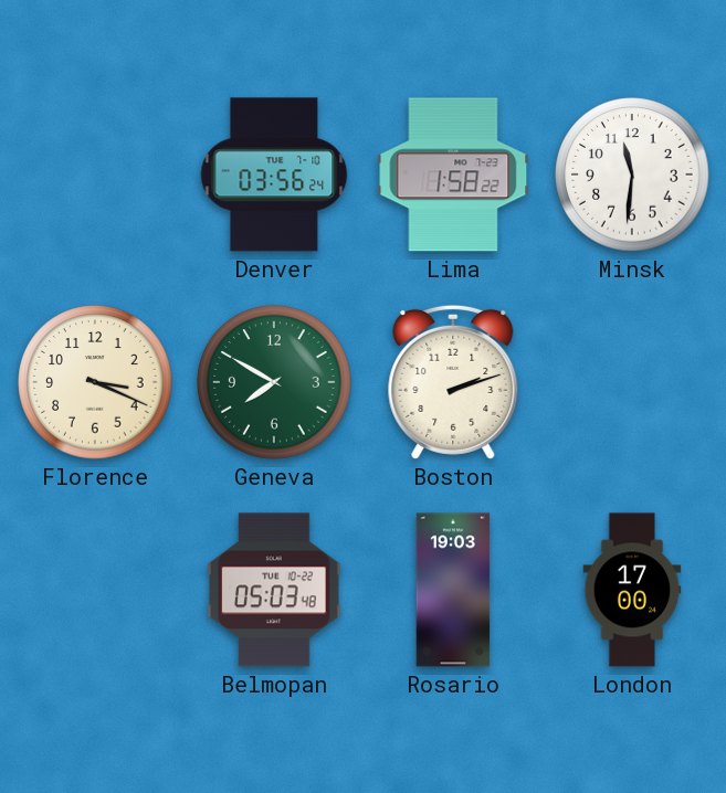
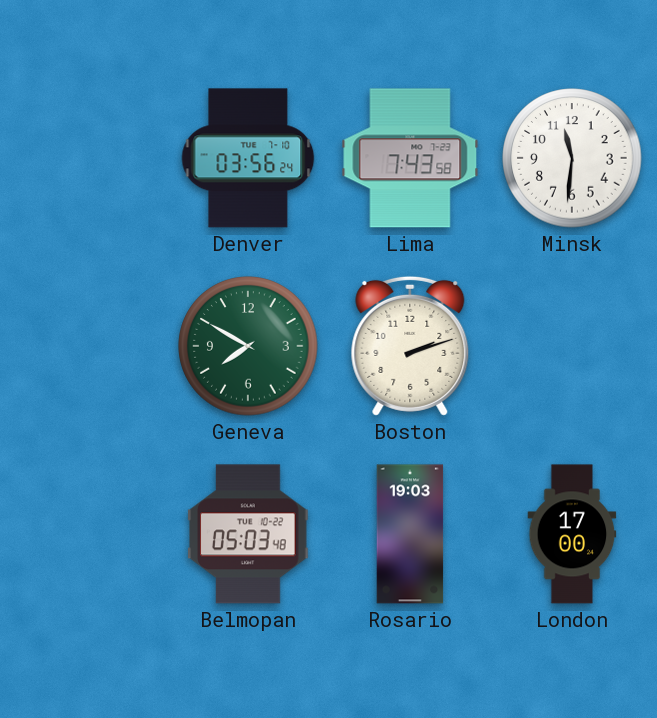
Lima: 1:58 -> 7:43
Florence: 3:19 -> none
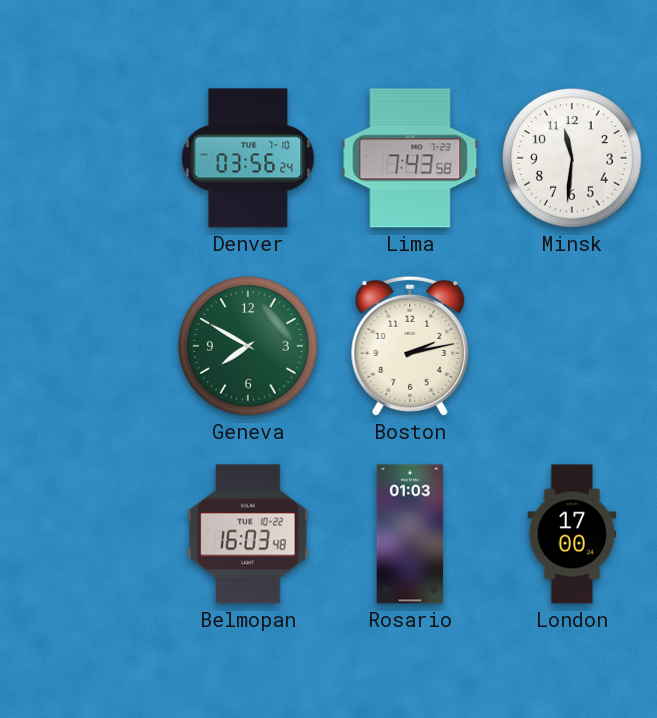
Boston: 2:12 -> 2:13
Belmopan: 05:03 -> 16:03
Rosario: 19:03 -> 01:03
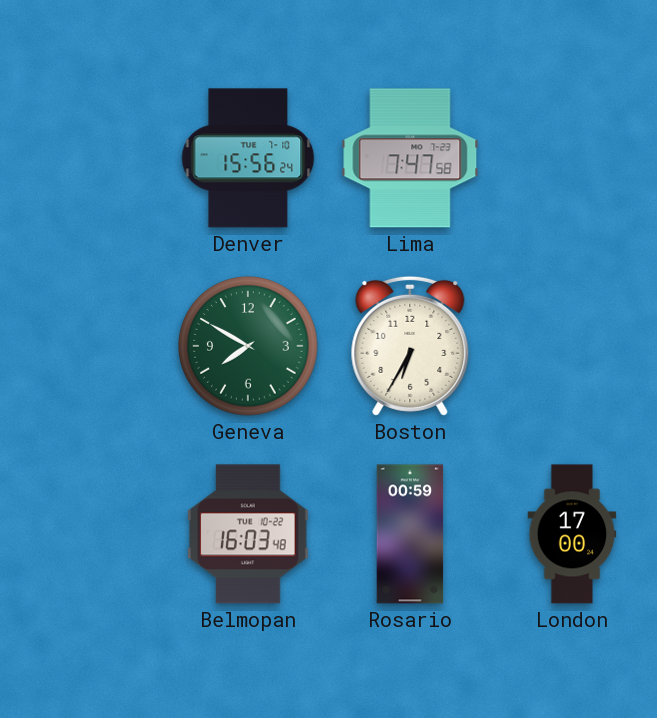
Denver: 03:56 -> 15:56
Lima: 7:43 -> 7:47
Minsk: 11:31 -> none
Boston: 2:13 -> 6:35
Rosario: 01:03 -> 00:59
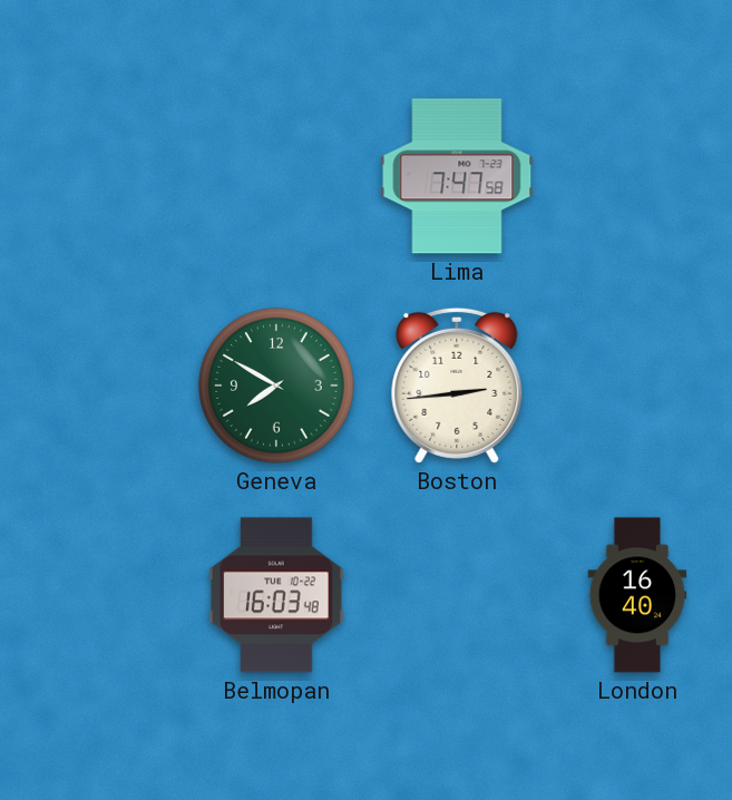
Denver: 15:56 -> none
Boston: 6:35 -> 2:44
Rosario: 00:59 -> none
London: 17:00 -> 16:40
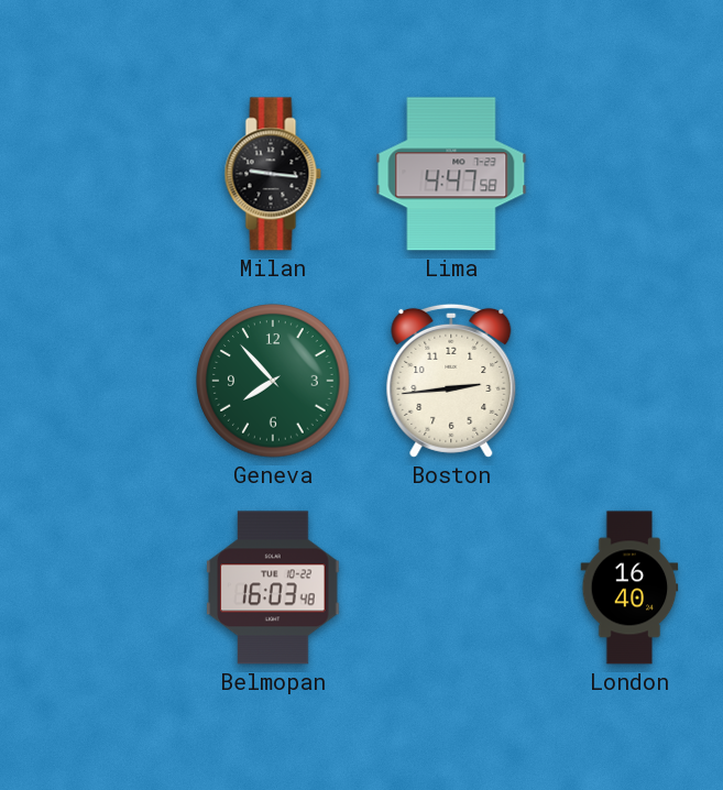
Milan: none -> 9:16
Lima: 7:47 -> 4:47
Geneva: 7:50 -> 7:53
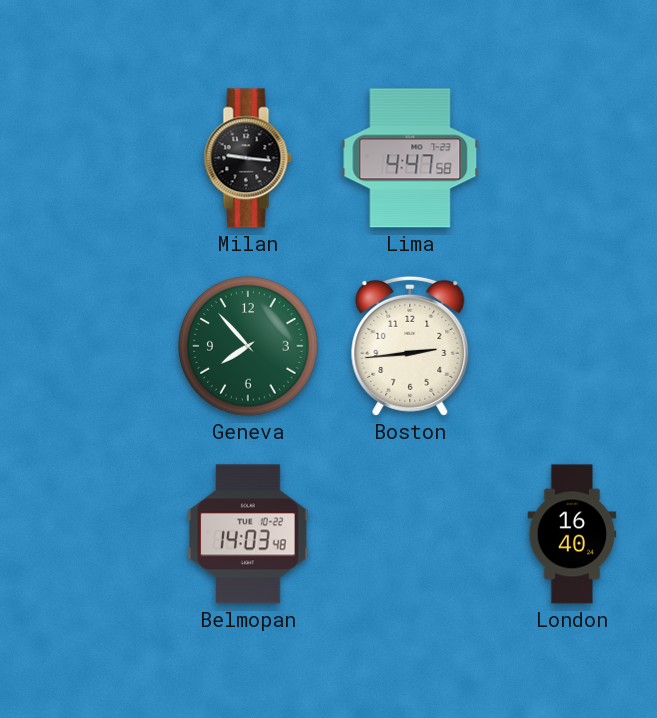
Belmopan: 16:03 -> 14:03
